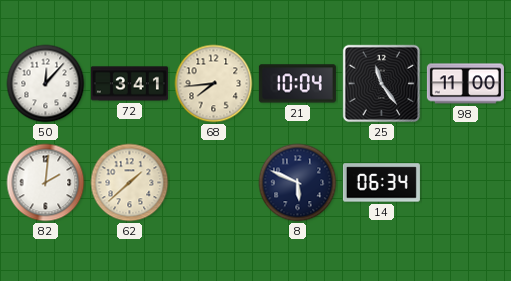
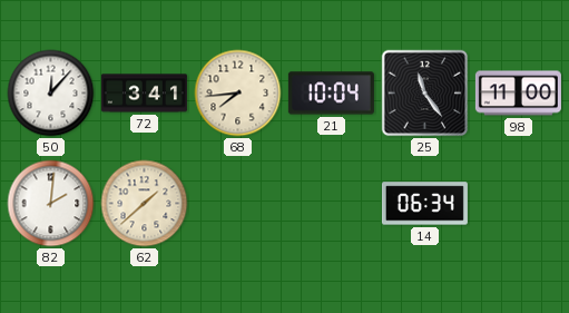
8: 5:49 -> none
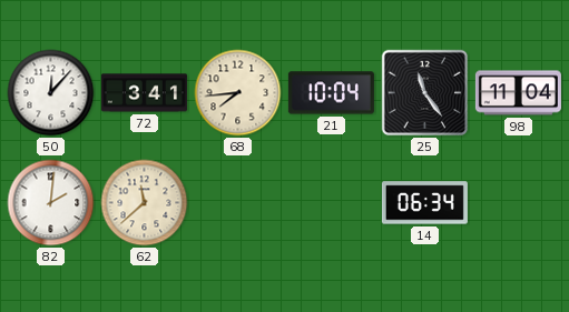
98: 11:00 -> 11:04
62: 1:38 -> 11:38
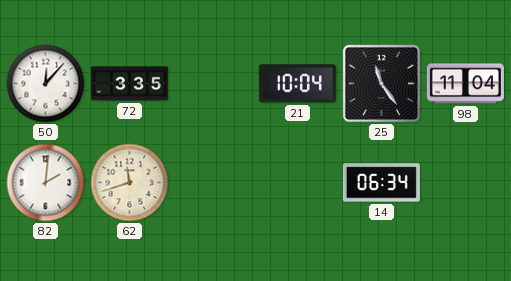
72: 3:41 -> 3:35
68: 7:44 -> none
62: 11:38 -> 11:42
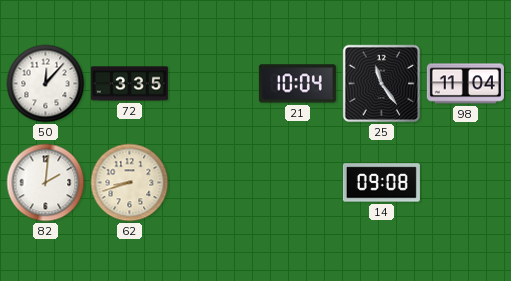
62: 11:42 -> 8:42
14: 06:34 -> 09:08
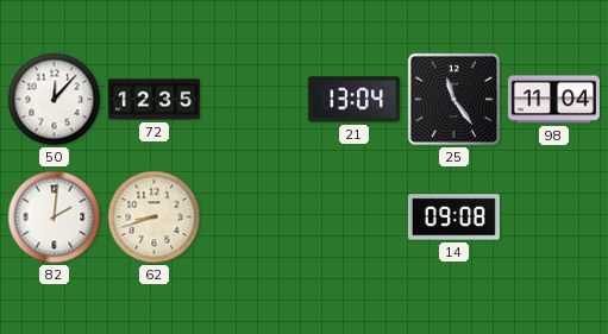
72: 3:35 -> 12:35
21: 10:04 -> 13:04
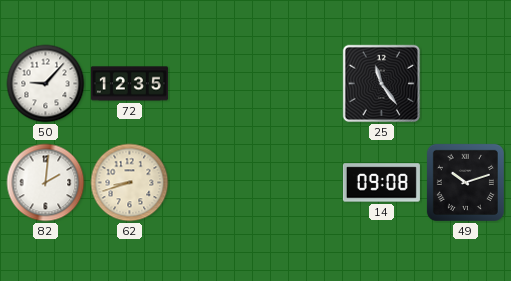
50: 12:07 -> 9:07
21: 13:04 -> none
98: 11:04 -> none
49: none -> 10:12
